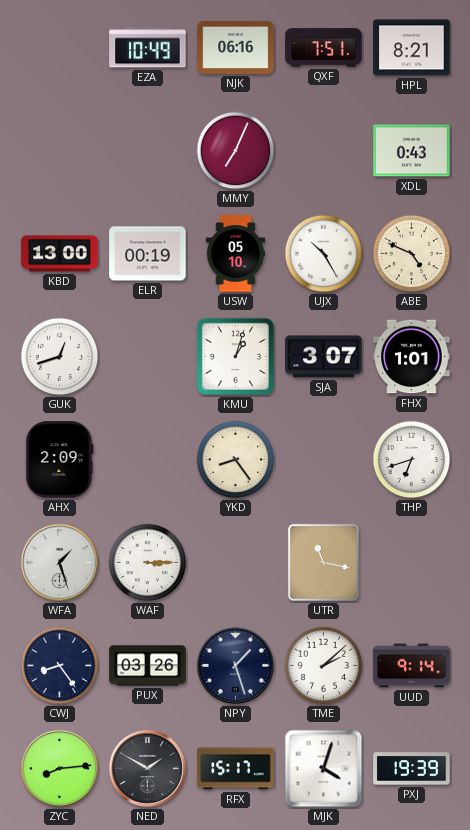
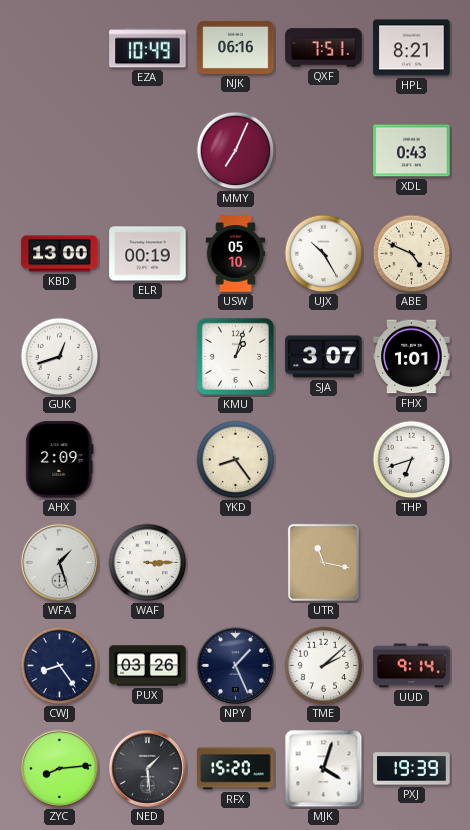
NPY: 1:27 -> 1:26
NED: 1:50 -> 1:29
RFX: 15:17 -> 15:20
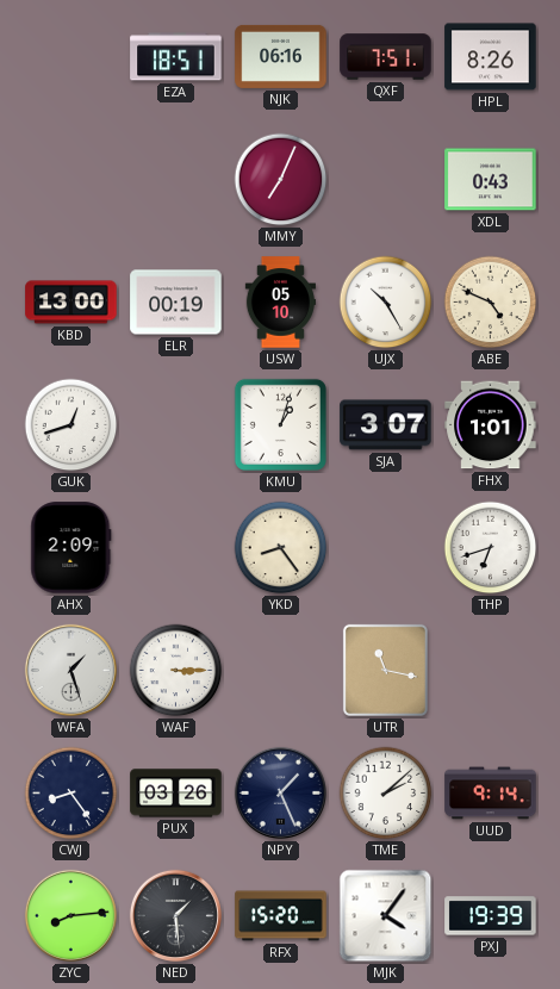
EZA: 10:49 -> 18:51
HPL: 8:21 -> 8:26
MJK: 4:03 -> 4:06
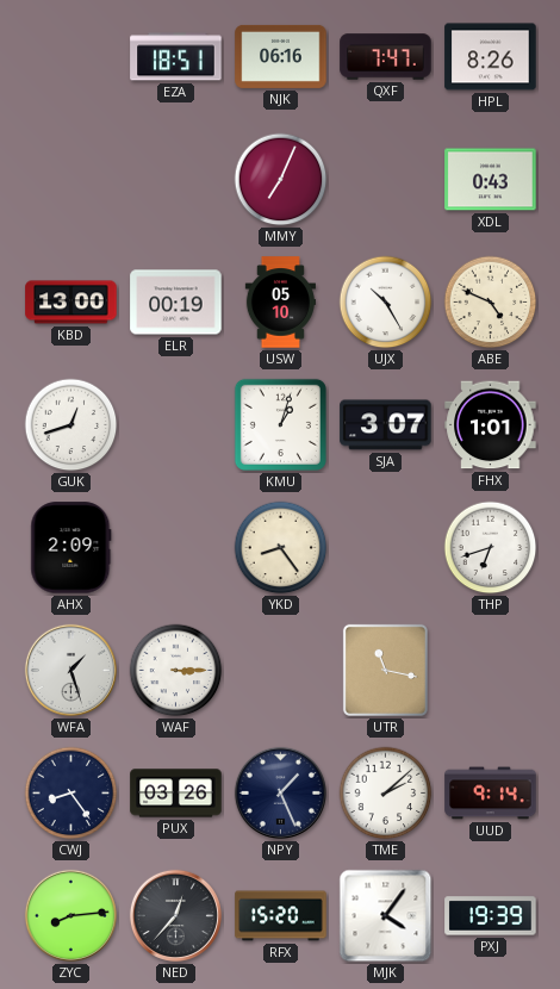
QXF: 7:51 -> 7:47
NED: 1:29 -> 12:37
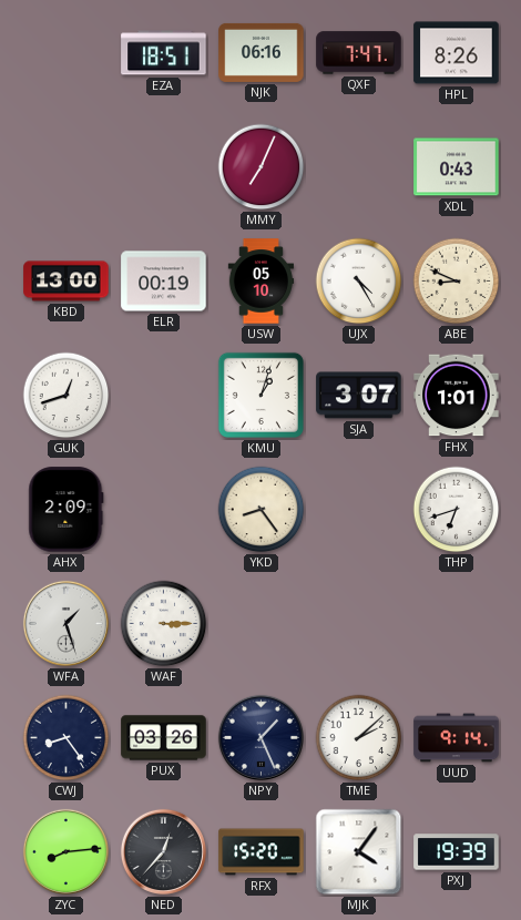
UJX: 10:25 -> 4:25
ABE: 4:49 -> 8:49
UTR: 11:17 -> none
